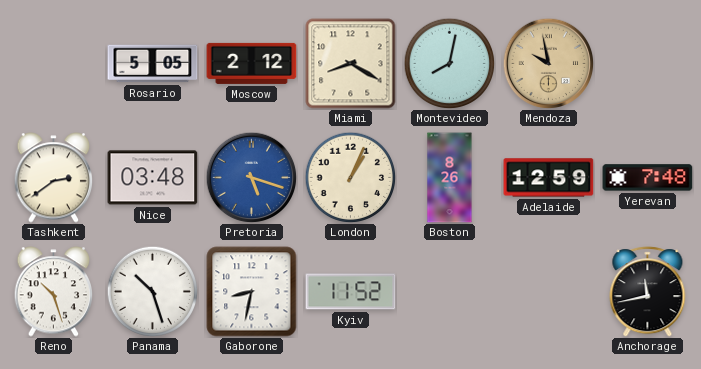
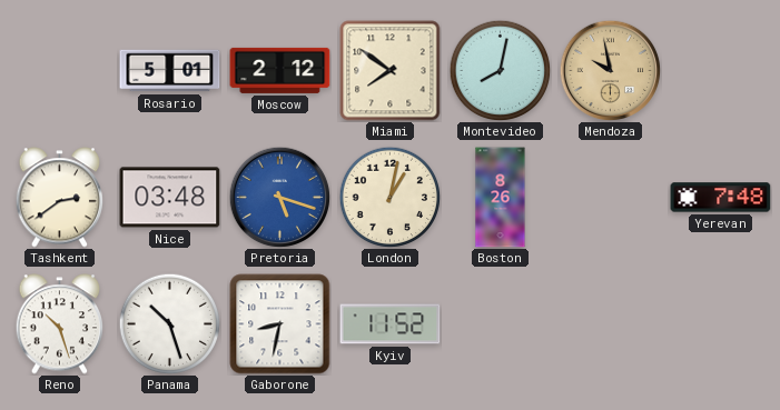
Rosario: 5:05 -> 5:01
Miami: 8:20 -> 7:51
London: 1:04 -> 1:02
Adelaide: 12:59 -> none
Anchorage: 11:43 -> none
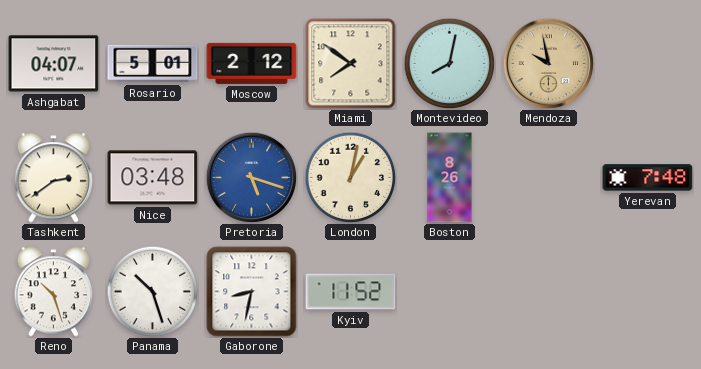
Ashgabat: none -> 04:07
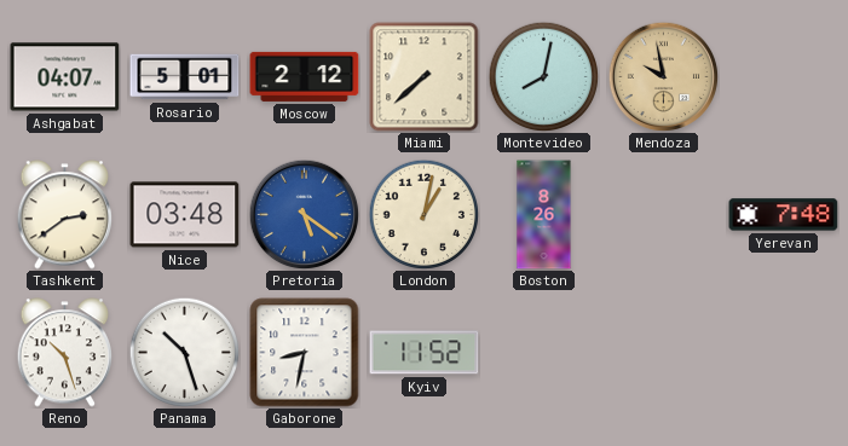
Miami: 7:51 -> 7:38
Pretoria: 5:18 -> 5:21
